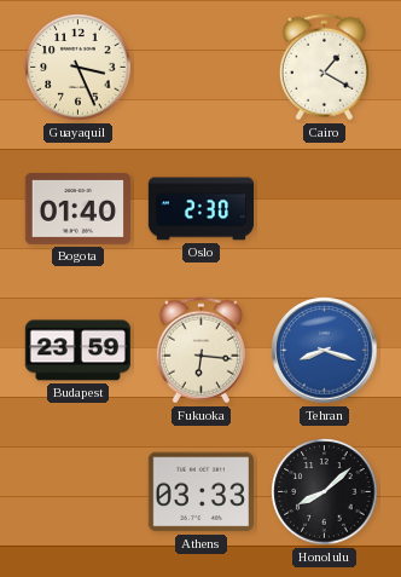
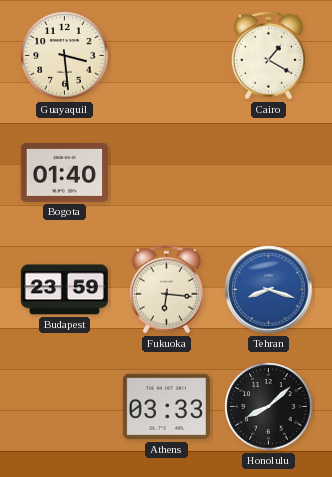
Guayaquil: 3:26 -> 3:29
Oslo: 2:30 -> none
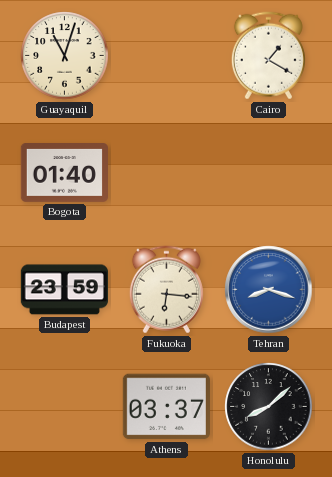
Guayaquil: 3:29 -> 11:03
Athens: 03:33 -> 03:37
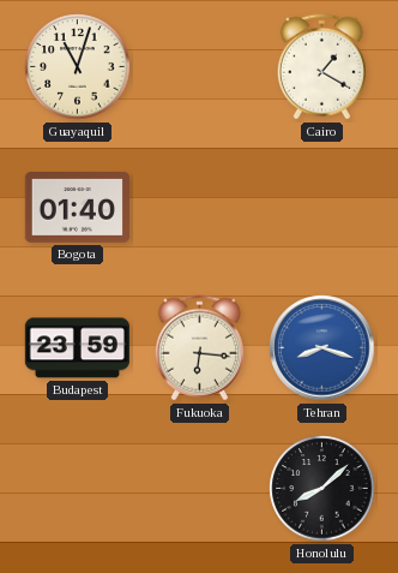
Athens: 03:37 -> none
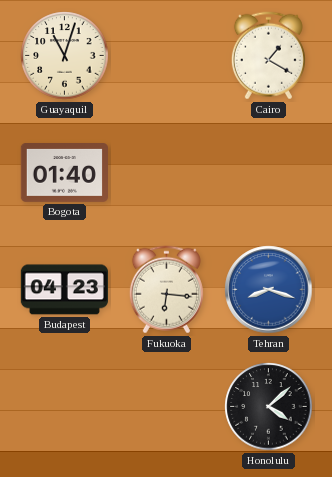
Budapest: 23:59 -> 04:23
Honolulu: 8:08 -> 4:08
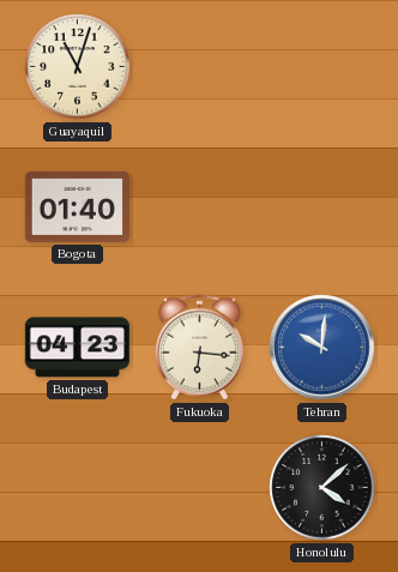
Cairo: 1:20 -> none
Tehran: 8:18 -> 10:01
